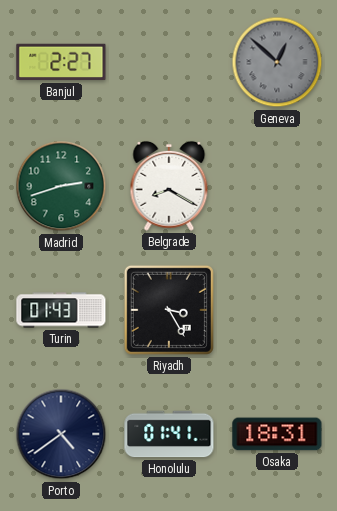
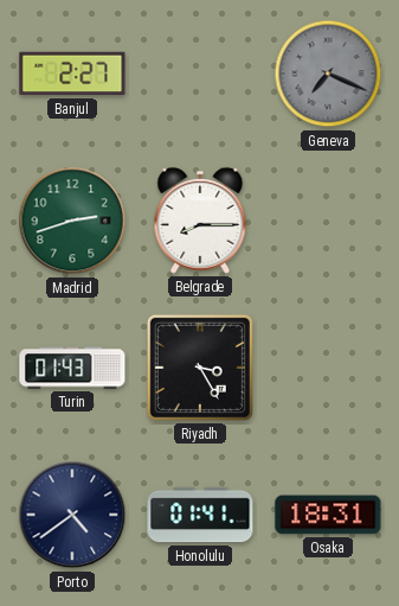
Geneva: 12:52 -> 7:19
Belgrade: 8:20 -> 8:15
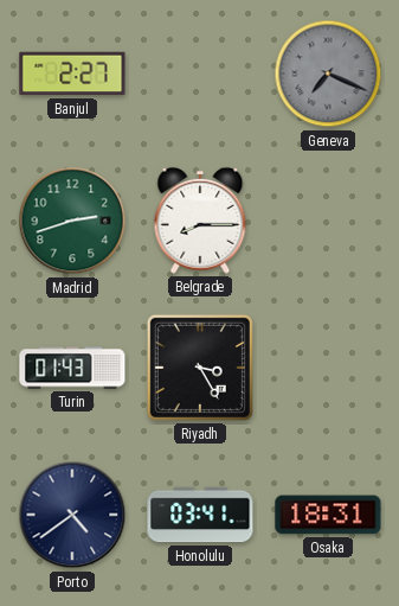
Honolulu: 01:41 -> 03:41
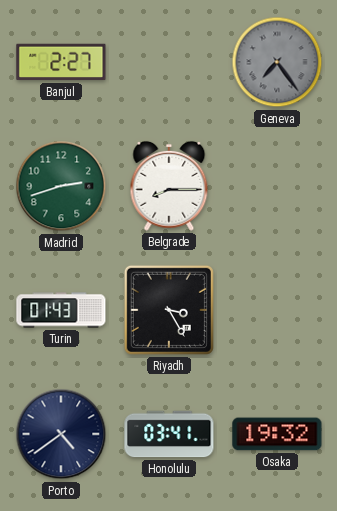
Geneva: 7:19 -> 7:24
Osaka: 18:31 -> 19:32
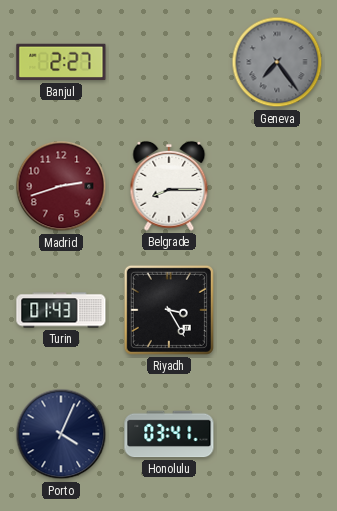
Madrid dial: green -> burgundy
Porto: 4:39 -> 4:04
Osaka: 19:32 -> none
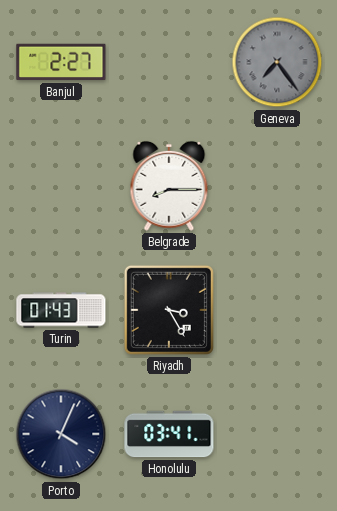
Madrid: 2:42 -> none
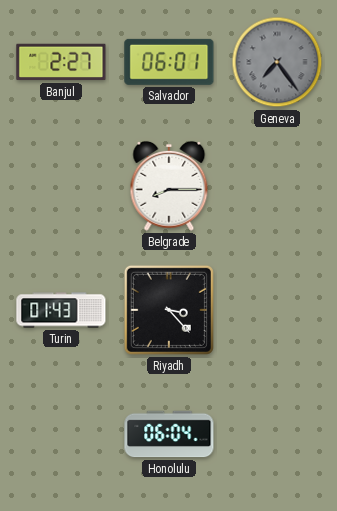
Salvador: none -> 06:01
Riyadh: 3:25 -> 3:23
Porto: 4:04 -> none
Honolulu: 03:41 -> 06:04
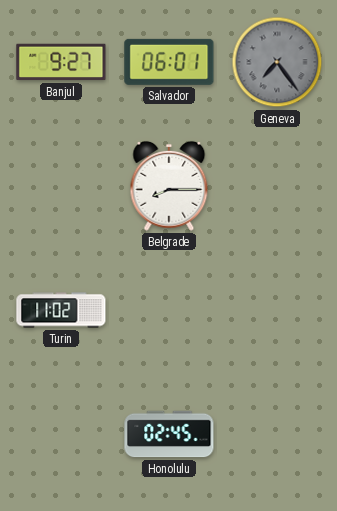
Banjul: 2:27 -> 9:27
Turin: 01:43 -> 11:02
Riyadh: 3:23 -> none
Honolulu: 06:04 -> 02:45
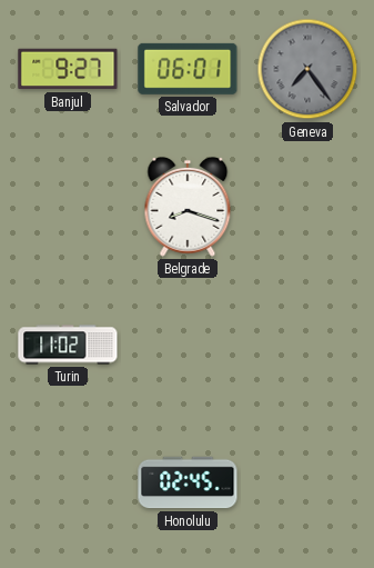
Belgrade: 8:15 -> 8:18
